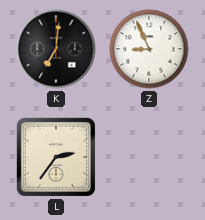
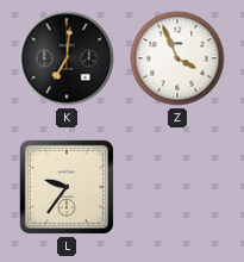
Z: 8:56 -> 3:56
L: 2:36 -> 9:36
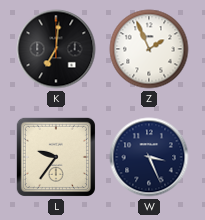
Z: 3:56 -> 1:56
W: none -> 3:26
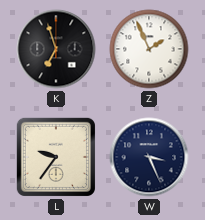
K: 7:01 -> 6:57
